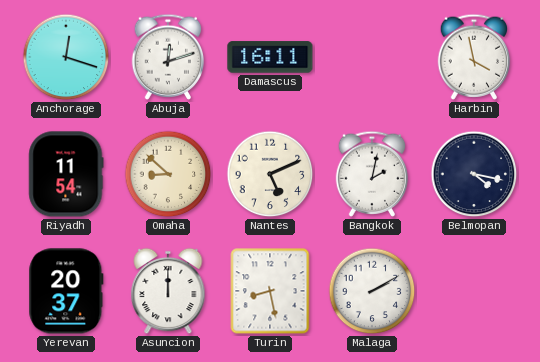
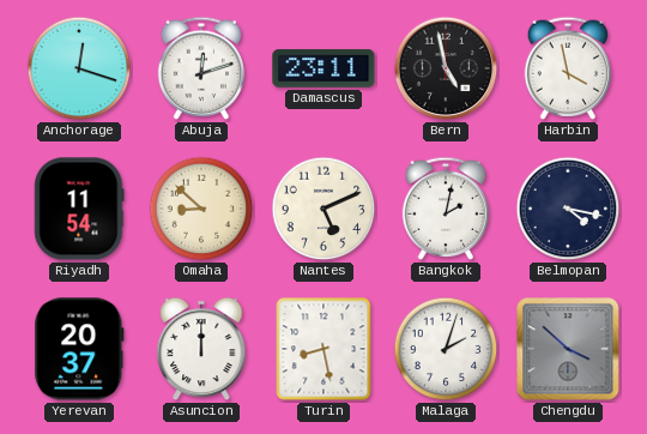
Damascus: 16:11 -> 23:11
Bern: none -> 4:58
Malaga: 2:10 -> 2:03
Chengdu: none -> 3:52
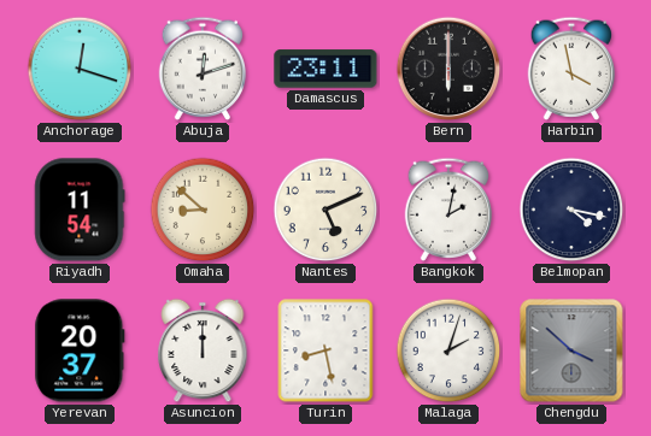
Bern: 4:58 -> 6:00
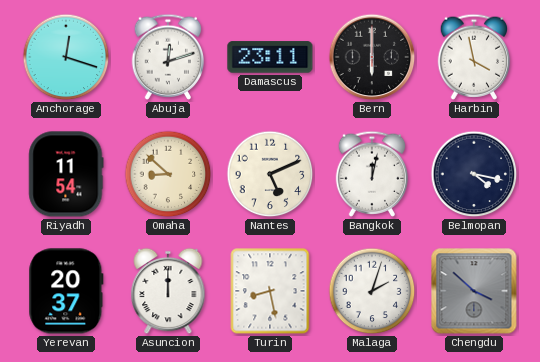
Bangkok: 2:02 -> 12:02
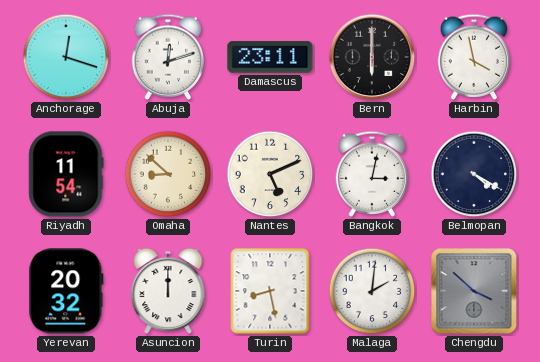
Bangkok: 12:02 -> 3:02
Belmopan: 4:17 -> 4:20
Yerevan: 20:37 -> 20:32
Malaga: 2:03 -> 2:01
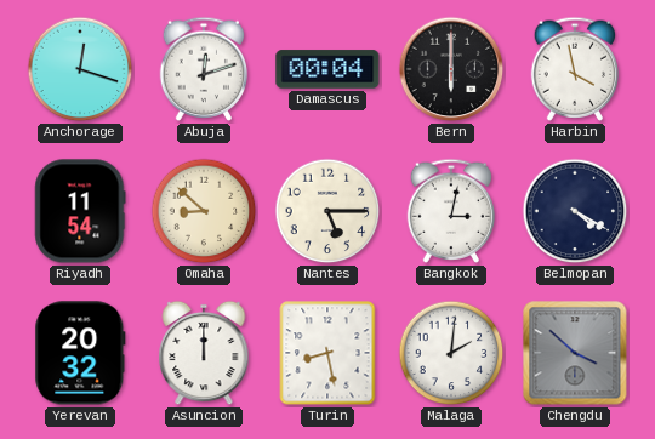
Damascus: 23:11 -> 00:04
Nantes: 5:11 -> 5:15
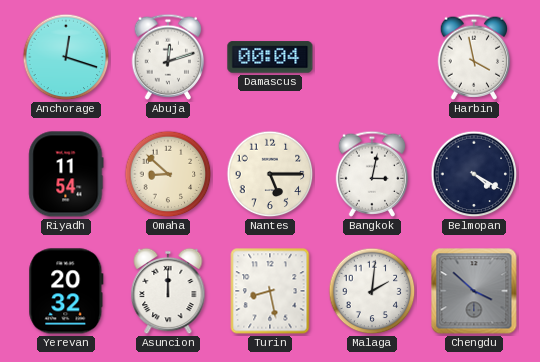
Bern: 6:00 -> none
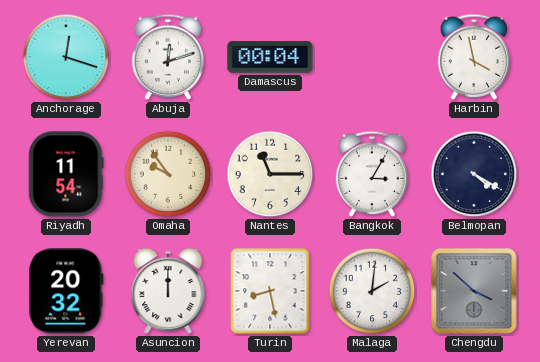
Omaha: 8:52 -> 9:54
Nantes: 5:15 -> 11:15
Bangkok: 3:02 -> 3:05
